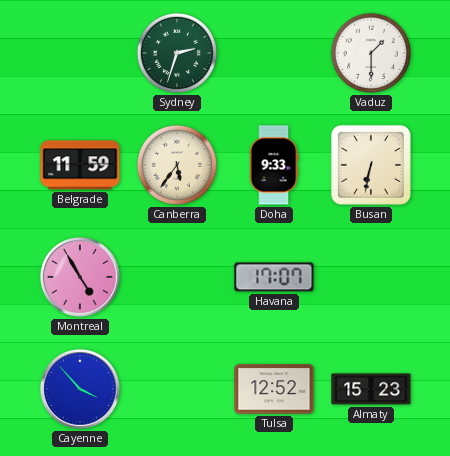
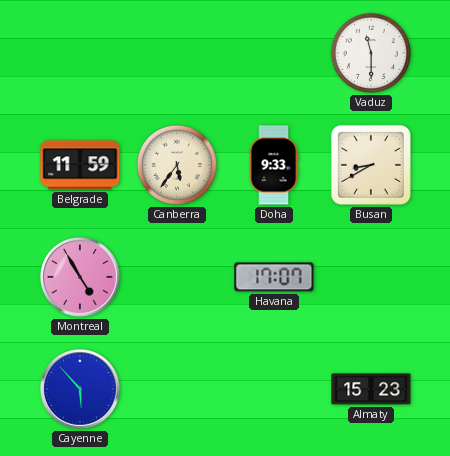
Sydney: 2:33 -> none
Vaduz: 1:30 -> 11:30
Busan: 6:32 -> 8:40
Cayenne: 3:53 -> 5:53
Tulsa: 12:52 -> none
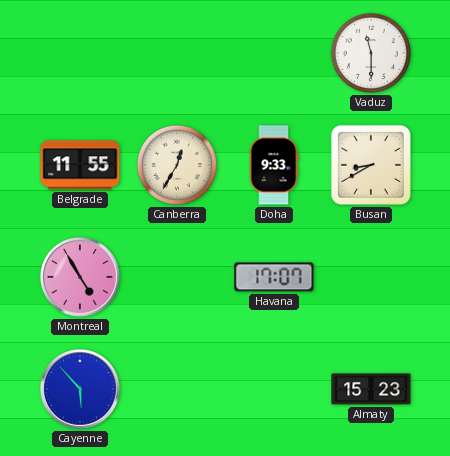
Belgrade: 11:59 -> 11:55
Canberra: 5:36 -> 12:35
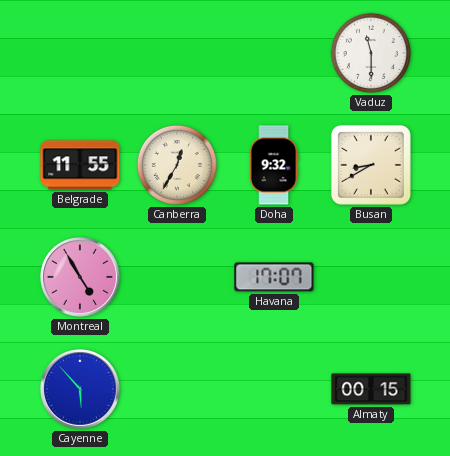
Doha: 9:33 -> 9:32
Almaty: 15:23 -> 00:15
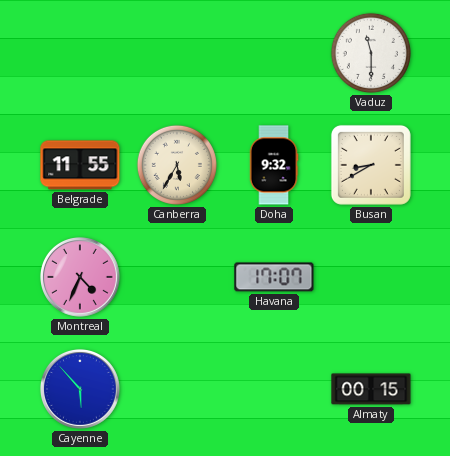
Canberra: 12:35 -> 5:35
Montreal: 4:55 -> 4:34
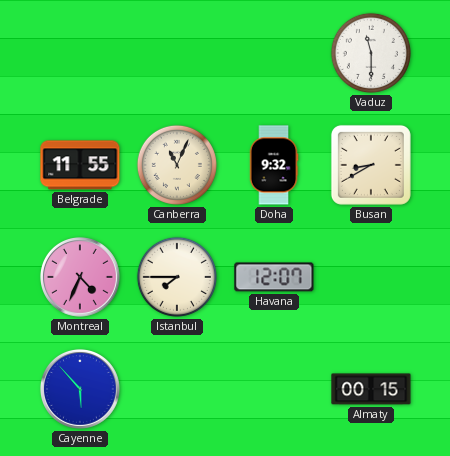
Canberra: 5:35 -> 11:04
Istanbul: none -> 7:45
Havana: 17:07 -> 12:07
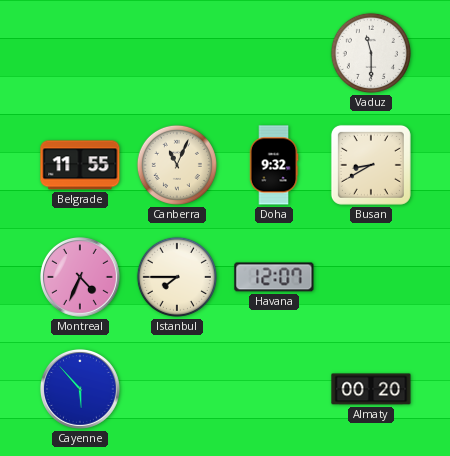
Almaty: 00:15 -> 00:20
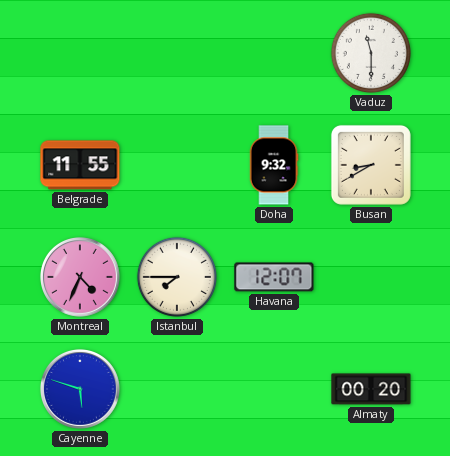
Canberra: 11:04 -> none
Cayenne: 5:53 -> 5:48
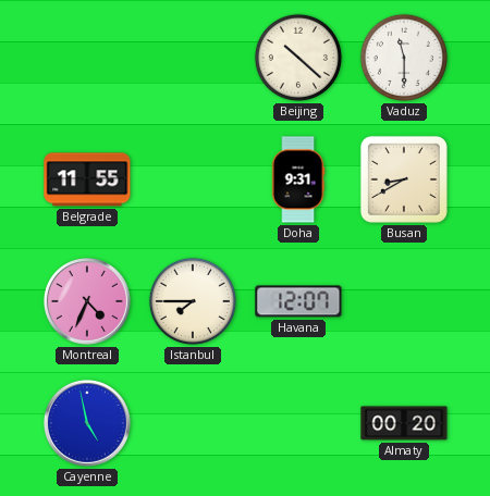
Beijing: none -> 10:22
Doha: 9:32 -> 9:31
Cayenne: 5:48 -> 4:58
